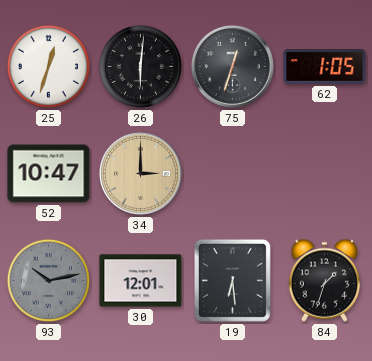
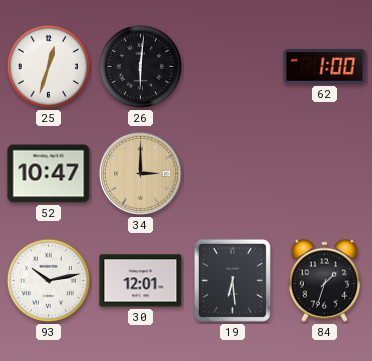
75: 12:33 -> none
62: 1:05 -> 1:00
93 dial: grey -> white
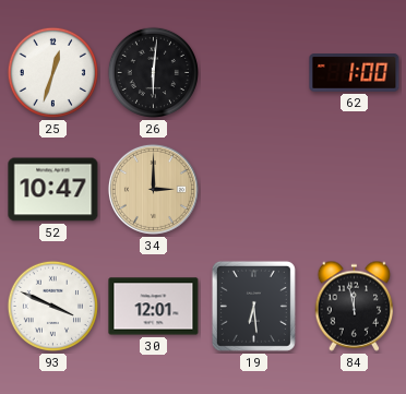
93: 10:13 -> 3:49
84: 1:33 -> 11:58
